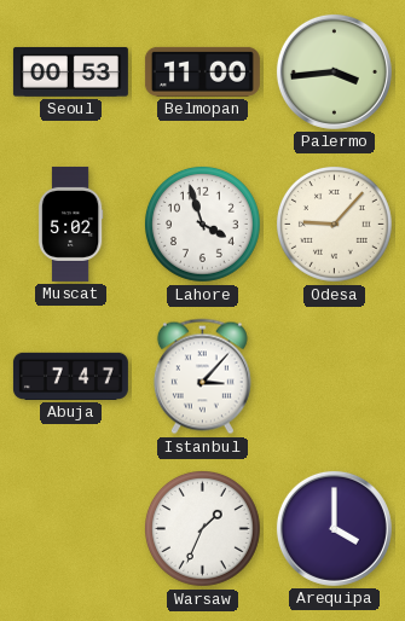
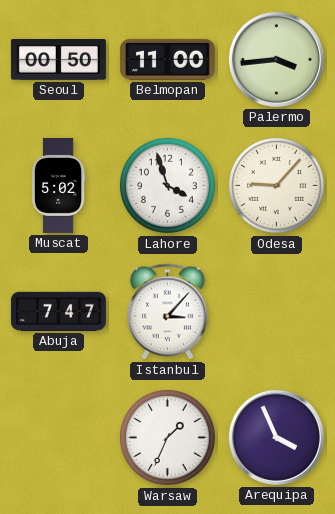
Seoul: 00:53 -> 00:50
Arequipa: 4:00 -> 3:56
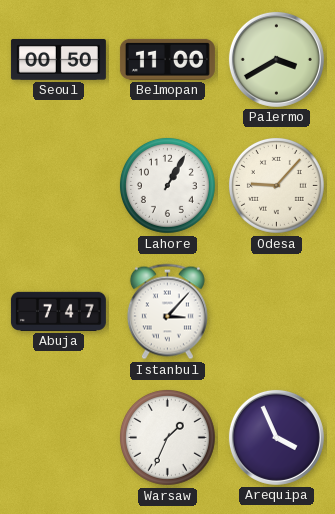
Palermo: 3:44 -> 3:40
Muscat: 5:02 -> none
Lahore: 3:57 -> 1:05
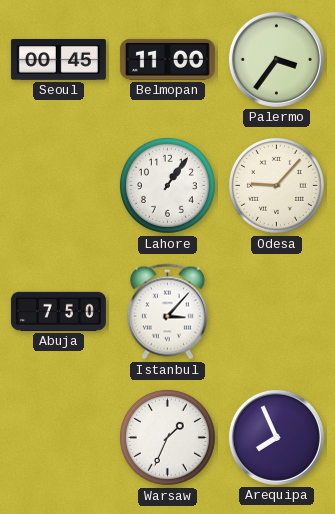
Seoul: 00:50 -> 00:45
Palermo: 3:40 -> 3:36
Lahore: 1:05 -> 1:06
Abuja: 7:47 -> 7:50
Arequipa: 3:56 -> 7:56
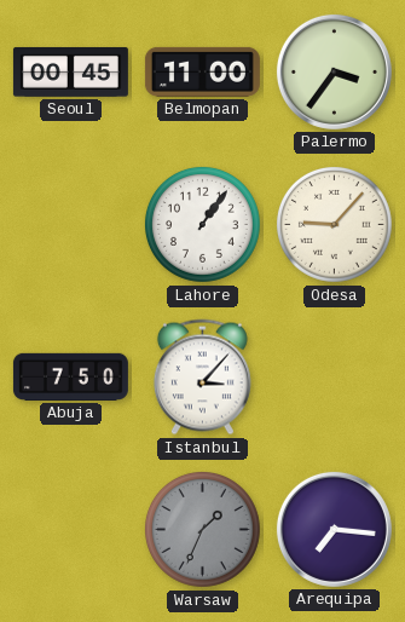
Warsaw dial: white -> grey
Arequipa: 7:56 -> 7:16
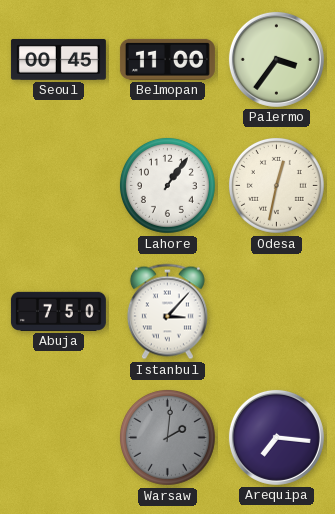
Odesa: 9:07 -> 12:32
Warsaw: 1:34 -> 2:01
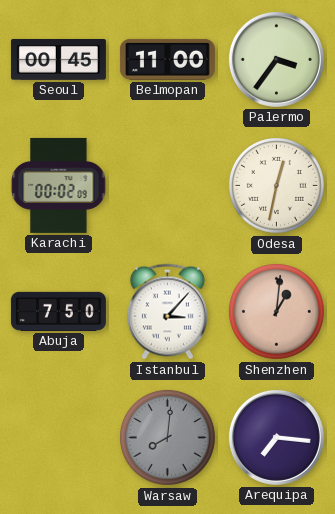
Karachi: none -> 00:02
Lahore: 1:06 -> none
Shenzhen: none -> 1:01
Warsaw: 2:01 -> 8:01
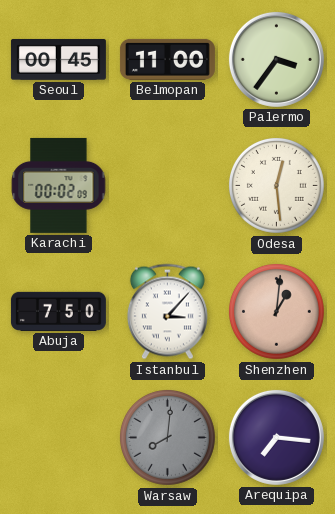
Odesa: 12:32 -> 12:29
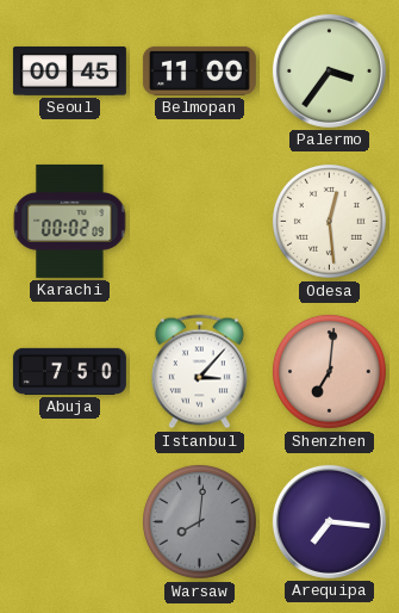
Shenzhen: 1:01 -> 7:01
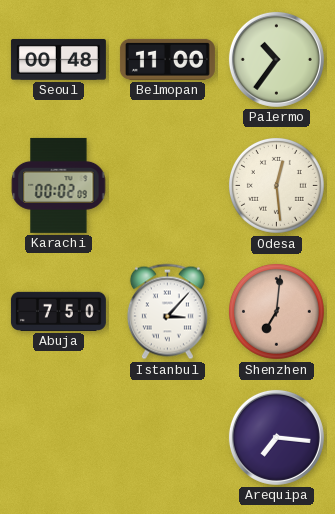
Seoul: 00:45 -> 00:48
Palermo: 3:36 -> 10:36
Warsaw: 8:01 -> none
